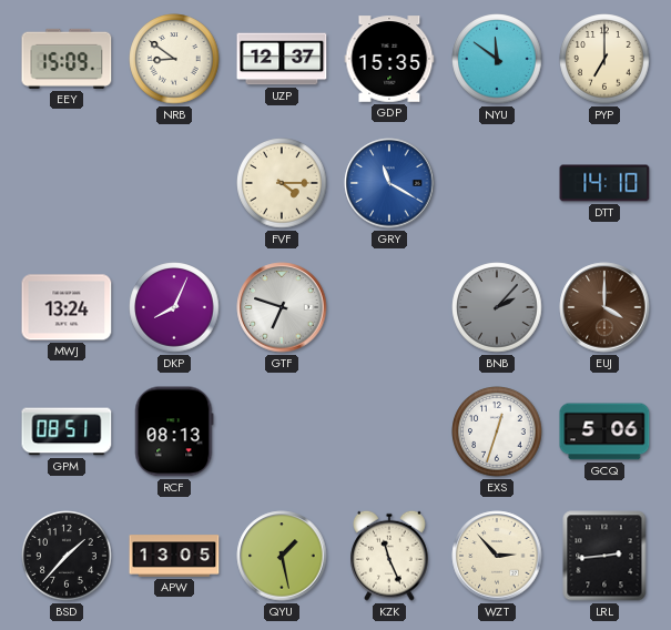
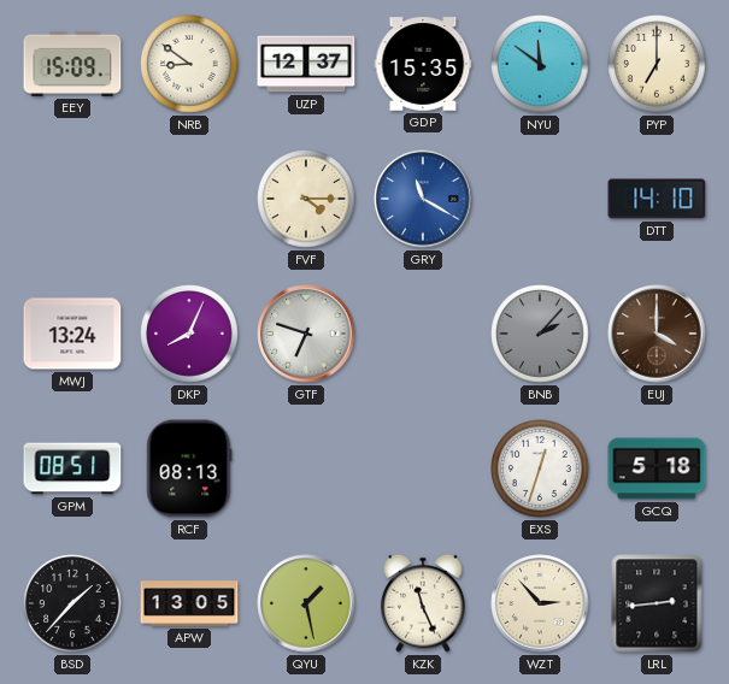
GCQ: 5:06 -> 5:18
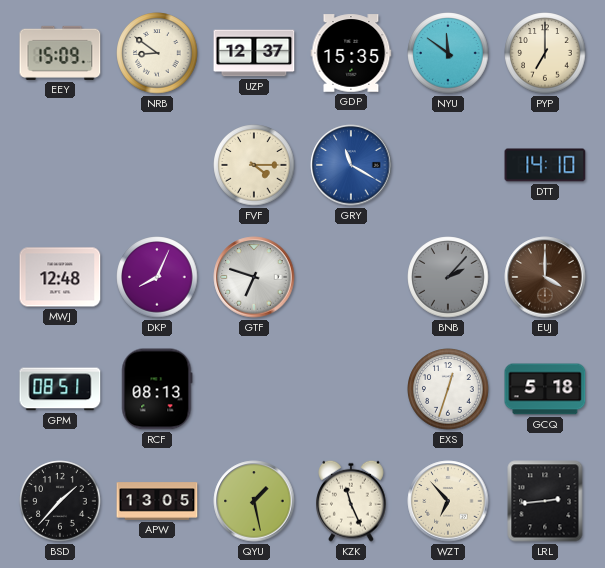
MWJ: 13:24 -> 12:48
WZT: 2:53 -> 6:53
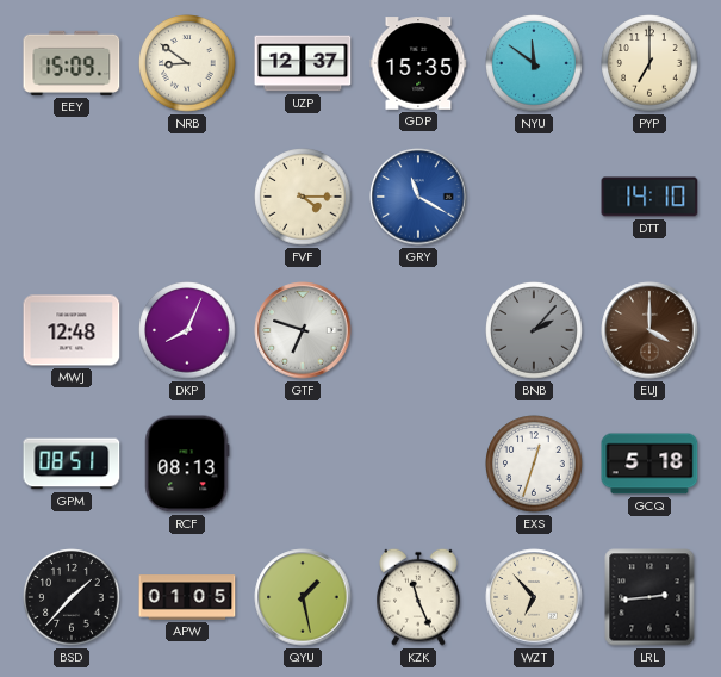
APW: 13:05 -> 01:05
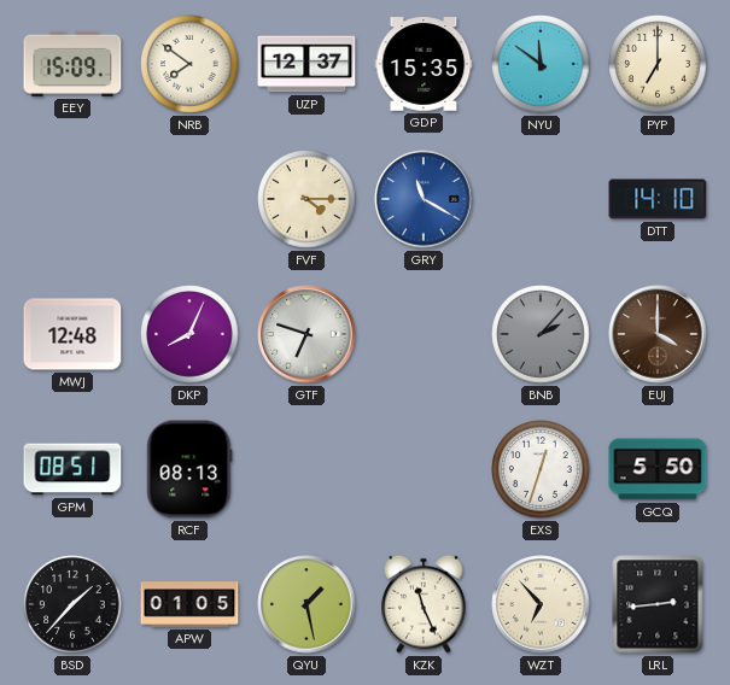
NRB: 8:51 -> 7:51
GCQ: 5:18 -> 5:50
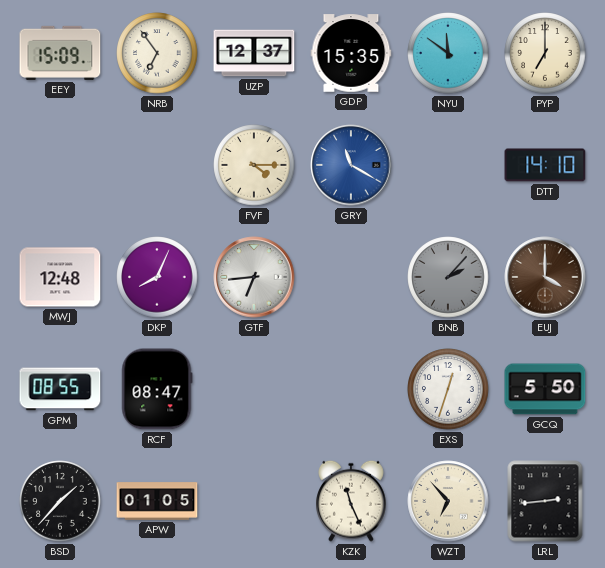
NRB: 7:51 -> 6:54
GTF: 6:48 -> 6:44
GPM: 08:51 -> 08:55
RCF: 08:13 -> 08:47
QYU: 1:28 -> none
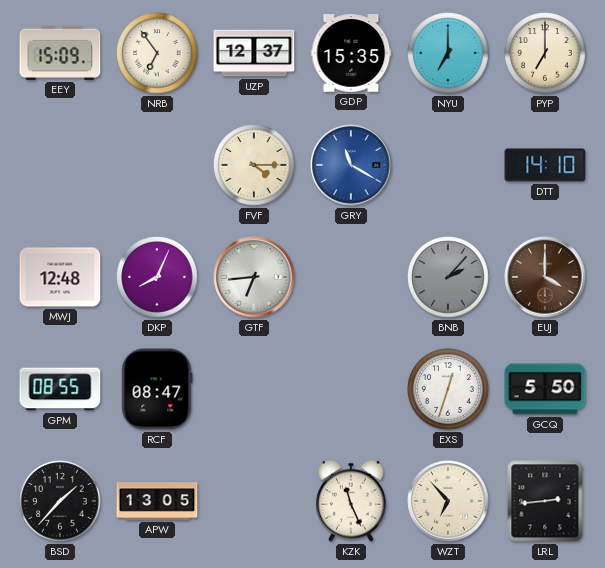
NYU: 11:51 -> 7:00
APW: 01:05 -> 13:05
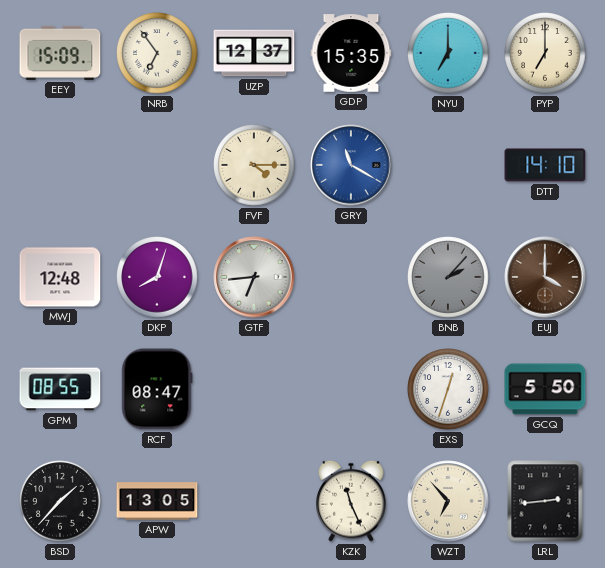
DKP: 8:04 -> 8:03
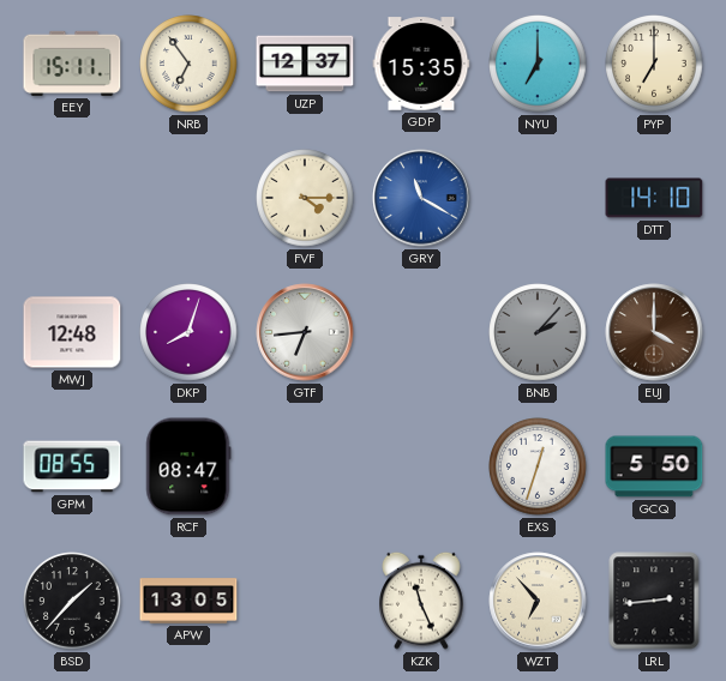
EEY: 15:09 -> 15:11
